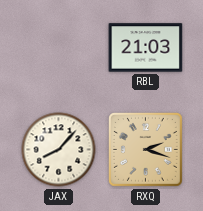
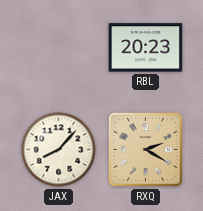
RBL: 21:03 -> 20:23
RXQ: 2:18 -> 2:20
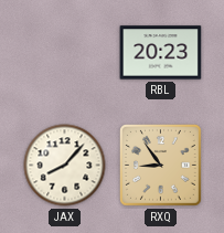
RXQ: 2:20 -> 8:54
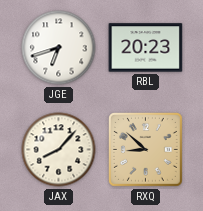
JGE: none -> 6:42
RXQ: 8:54 -> 8:52
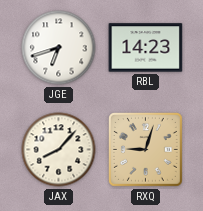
RBL: 20:23 -> 14:23
RXQ: 8:52 -> 9:03
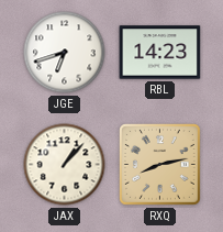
JAX: 8:07 -> 1:07
RXQ: 9:03 -> 8:13
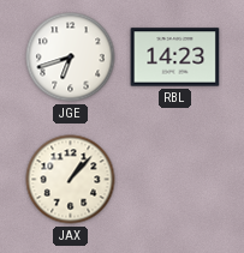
RXQ: 8:13 -> none
